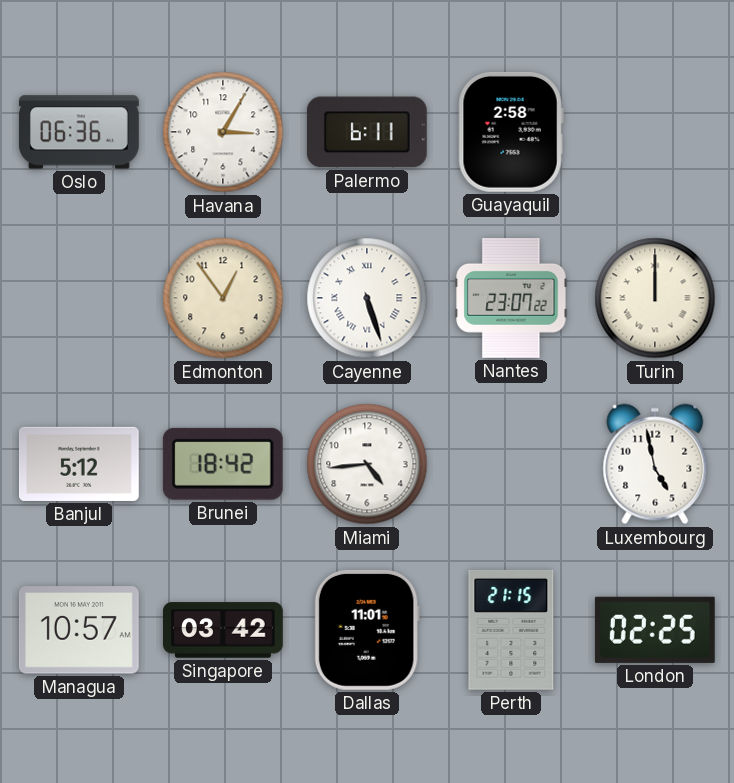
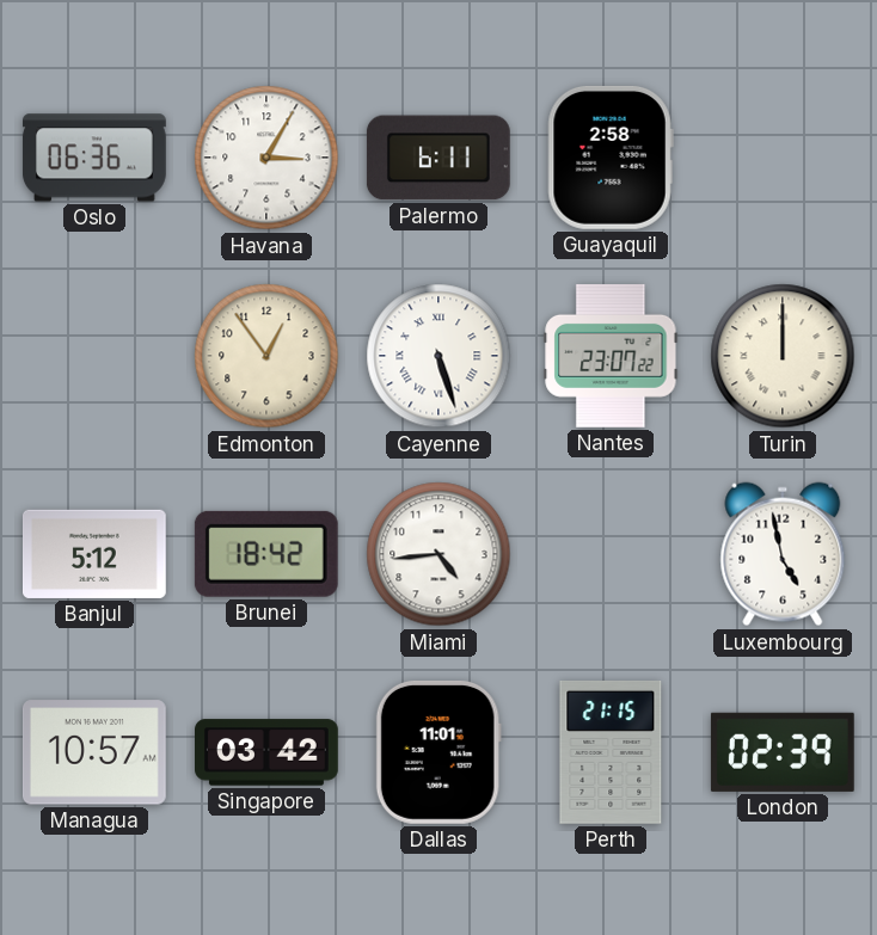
London: 02:25 -> 02:39
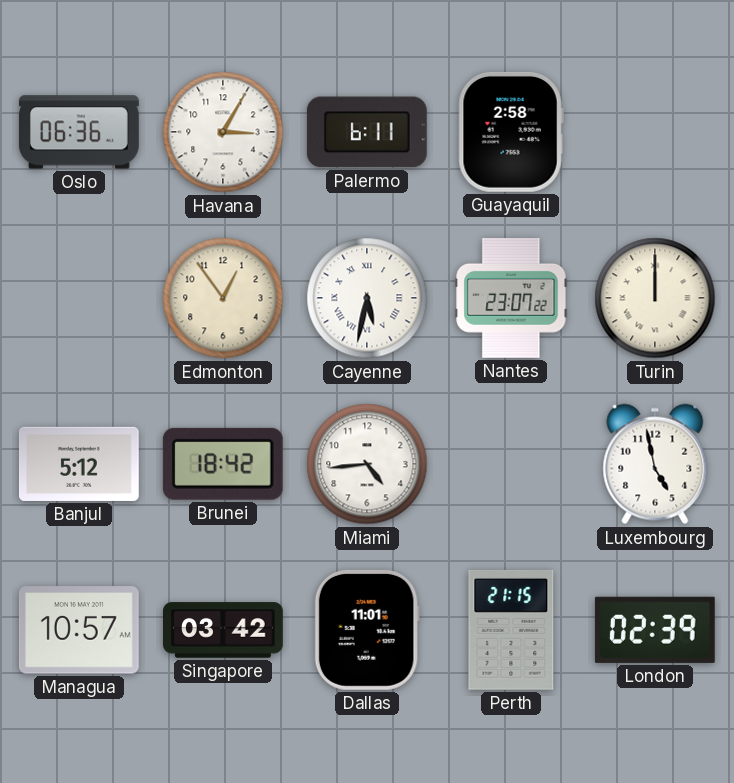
Cayenne: 5:27 -> 5:32
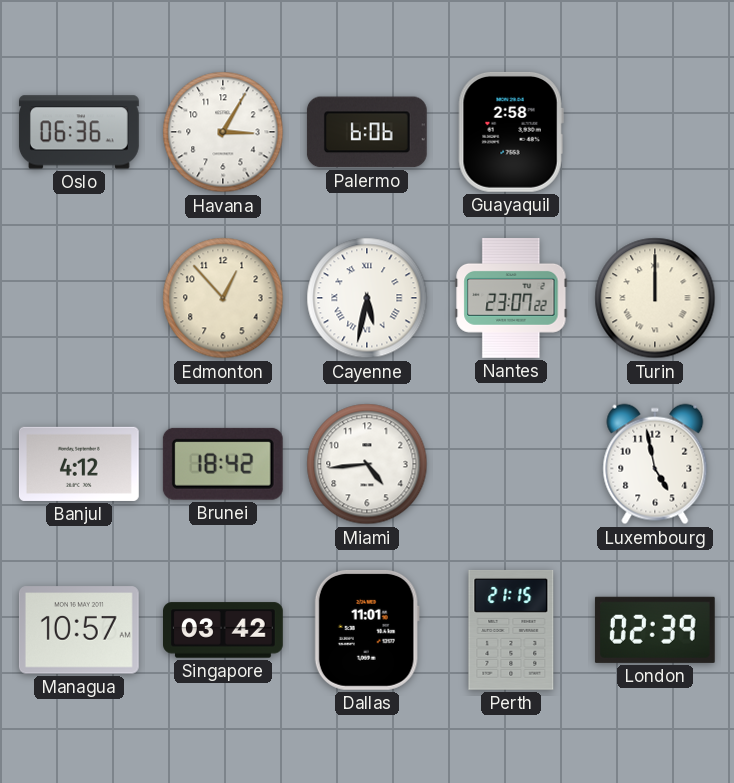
Palermo: 6:11 -> 6:06
Edmonton: 12:54 -> 12:53
Banjul: 5:12 -> 4:12
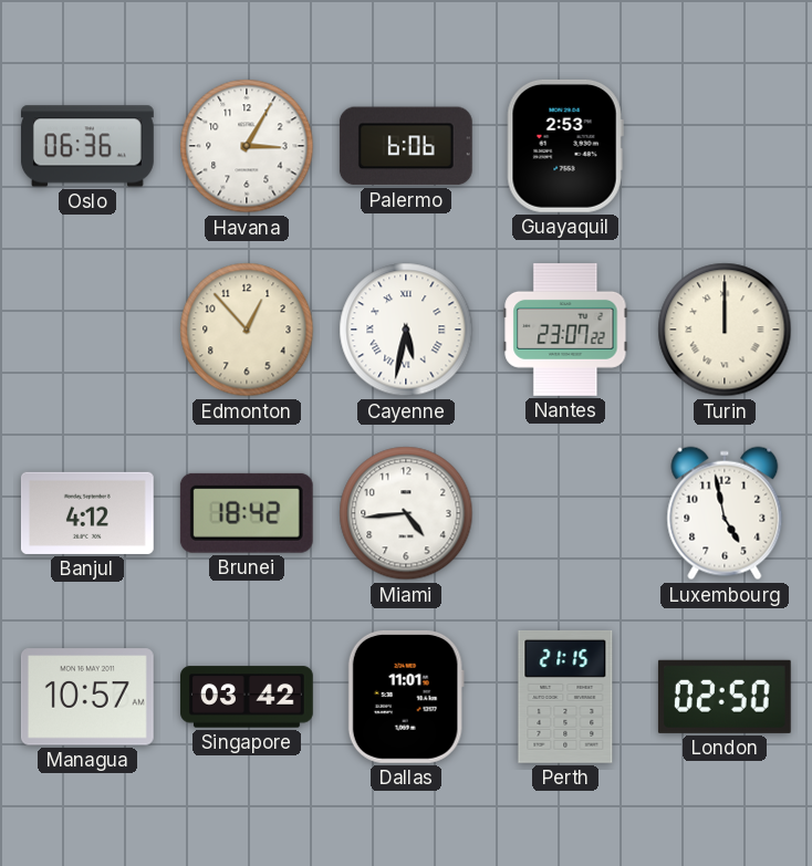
Guayaquil: 2:58 -> 2:53
London: 02:39 -> 02:50
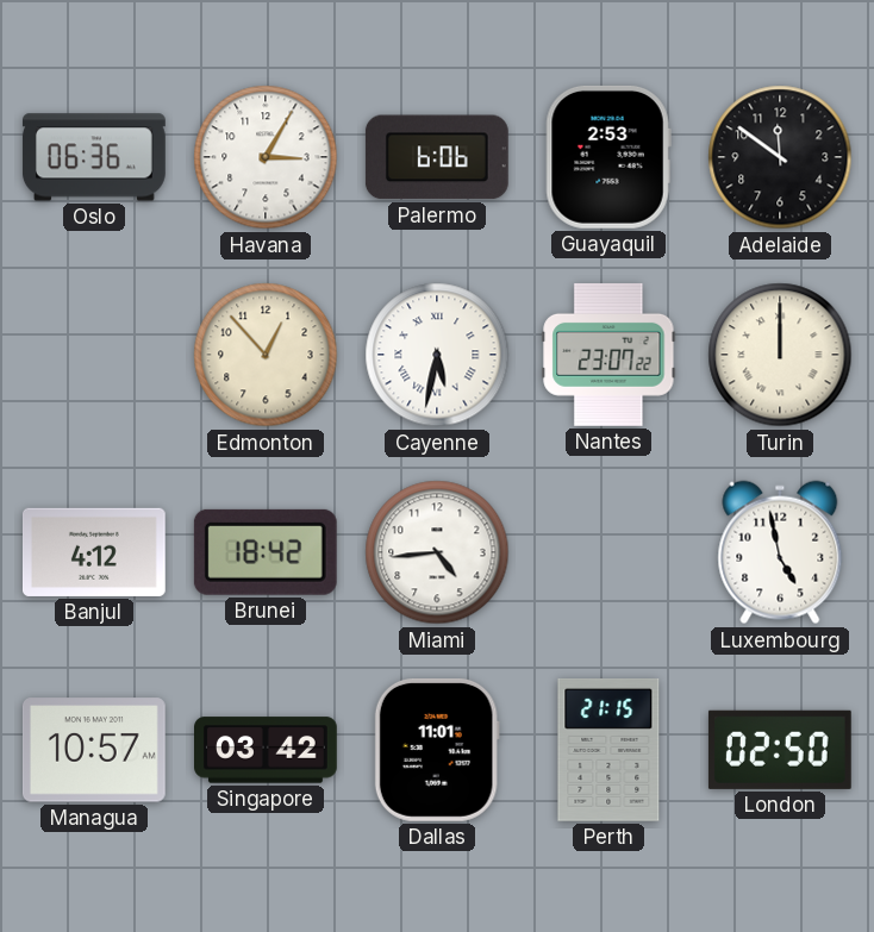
Adelaide: none -> 11:51
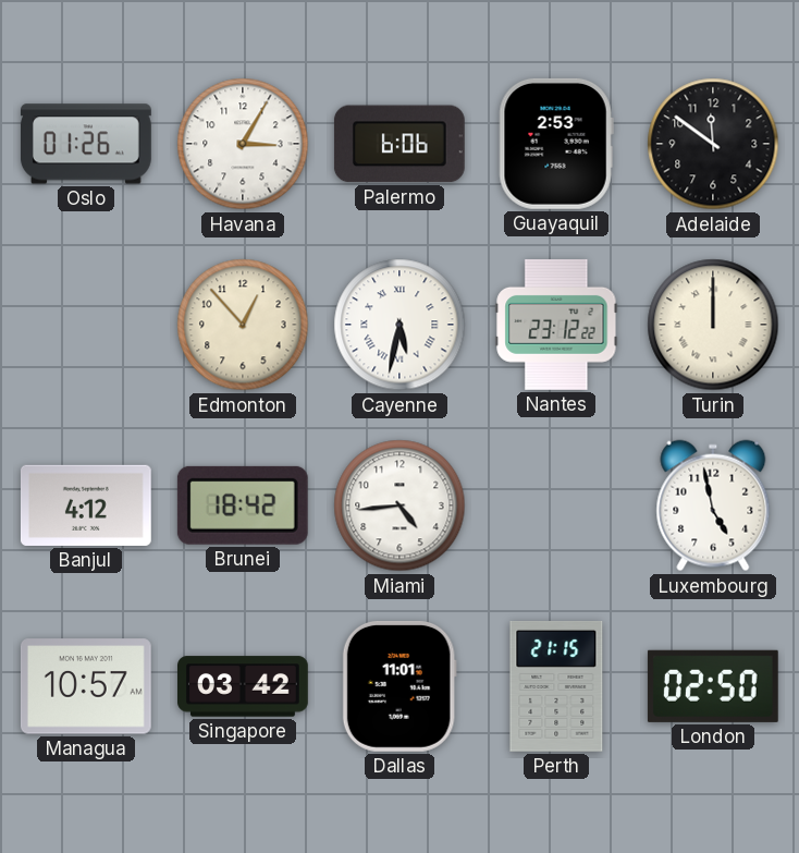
Oslo: 06:36 -> 01:26
Nantes: 23:07 -> 23:12
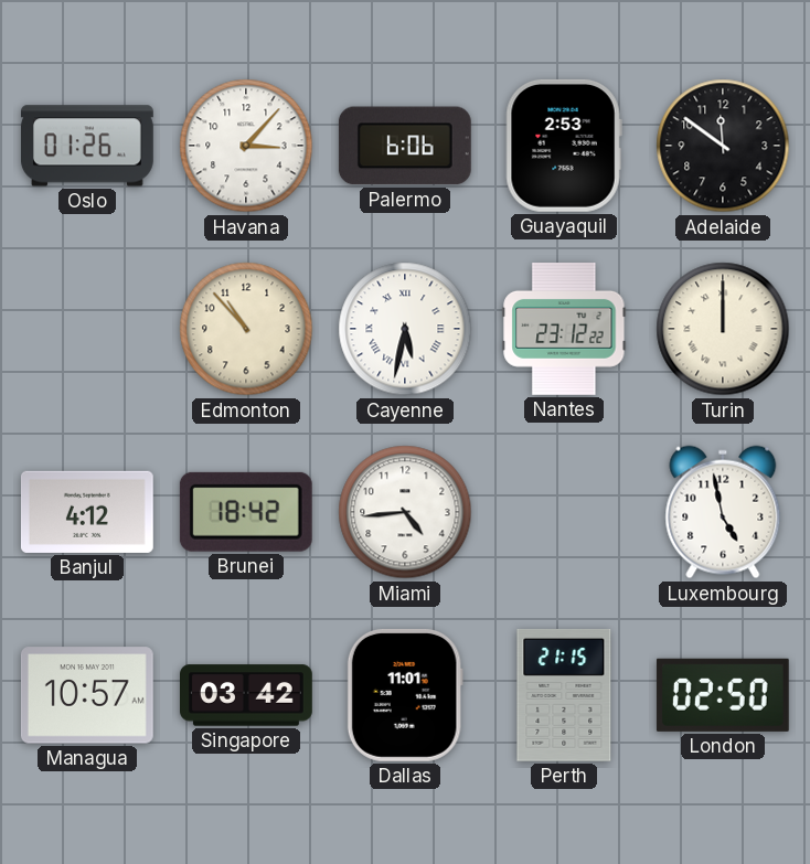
Havana: 3:05 -> 3:07
Edmonton: 12:53 -> 10:53
